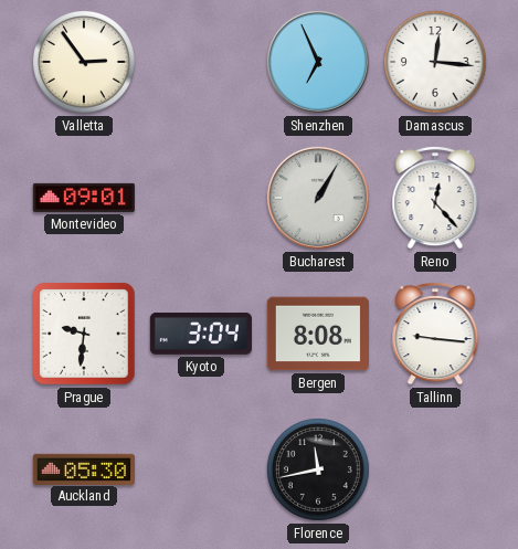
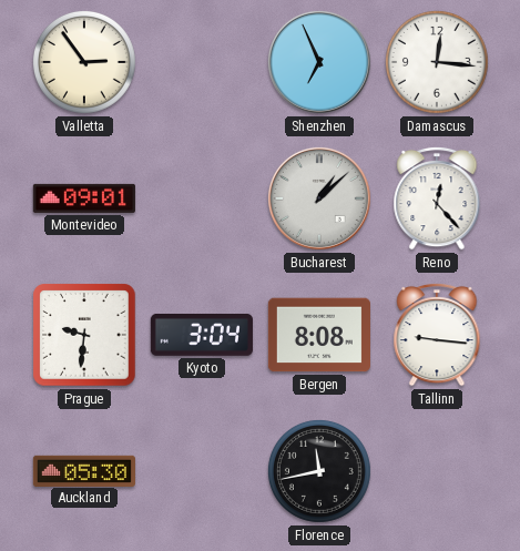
Bucharest: 1:05 -> 1:08
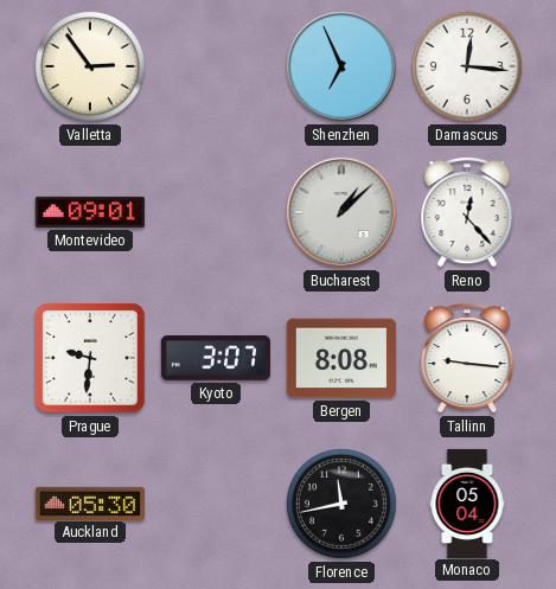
Kyoto: 3:04 -> 3:07
Monaco: none -> 05:04
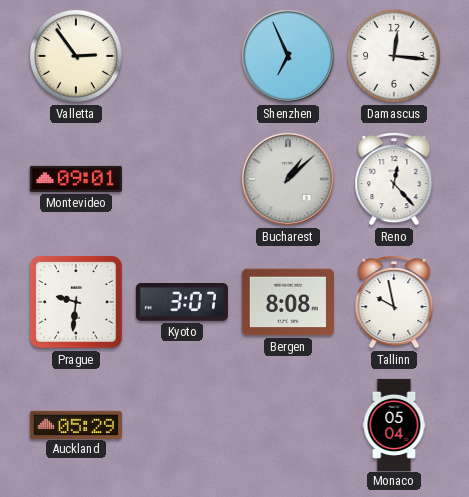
Tallinn: 9:16 -> 9:58
Auckland: 05:30 -> 05:29
Florence: 11:43 -> none
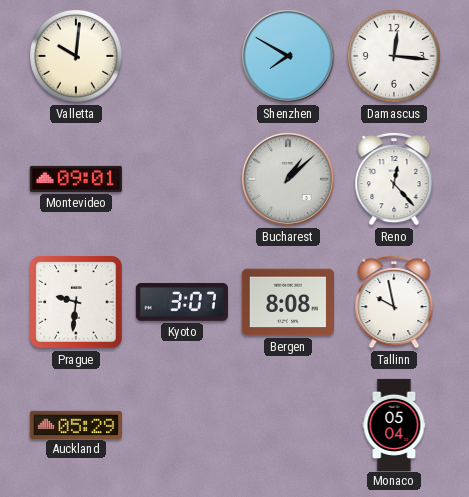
Valletta: 2:54 -> 10:01
Shenzhen: 6:56 -> 7:50
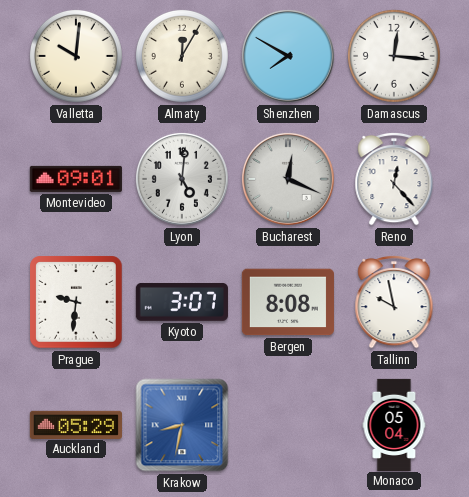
Almaty: none -> 12:05
Lyon: none -> 5:01
Bucharest: 1:08 -> 12:19
Krakow: none -> 8:32
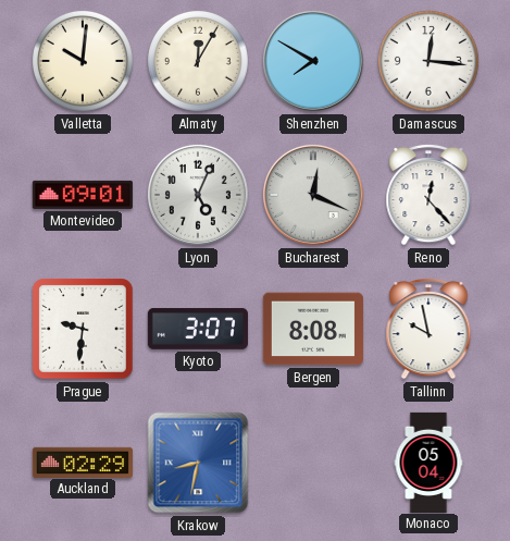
Lyon: 5:01 -> 5:04
Auckland: 05:29 -> 02:29
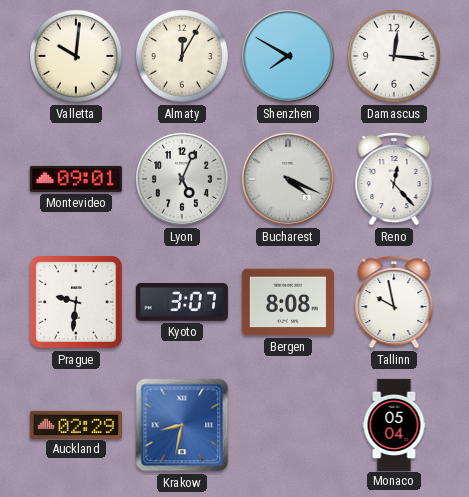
Bucharest: 12:19 -> 4:19
